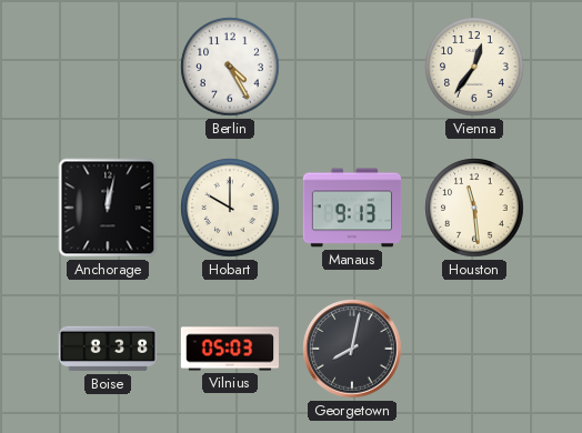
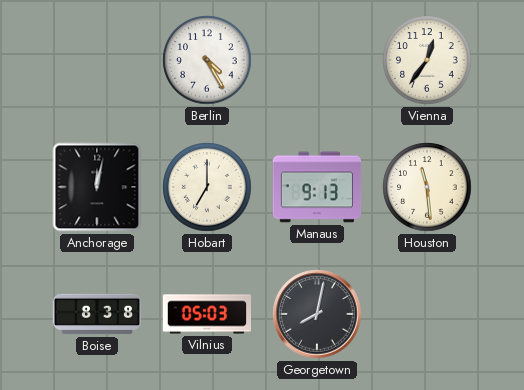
Hobart: 10:00 -> 7:00
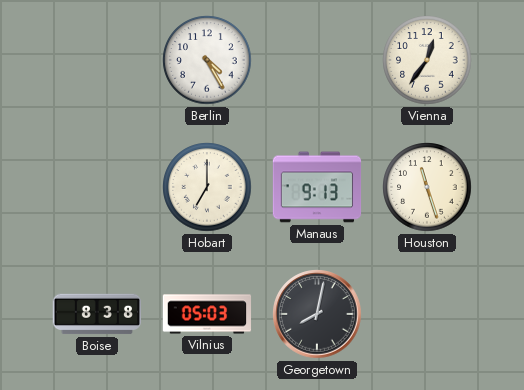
Anchorage: 12:02 -> none
Houston: 11:29 -> 11:27
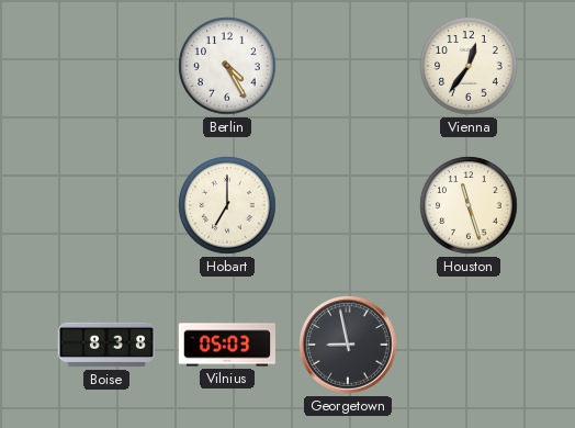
Manaus: 9:13 -> none
Georgetown: 8:02 -> 8:58
